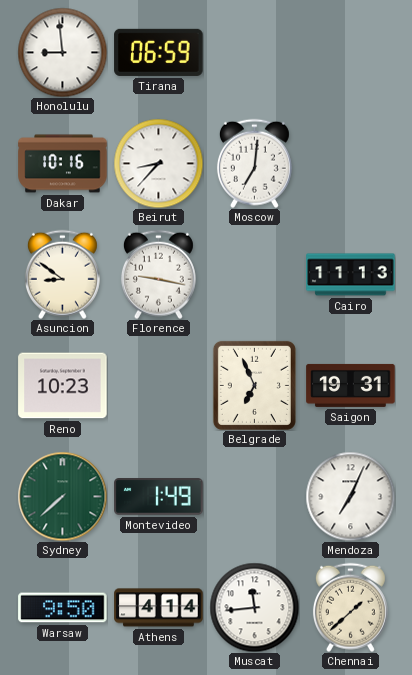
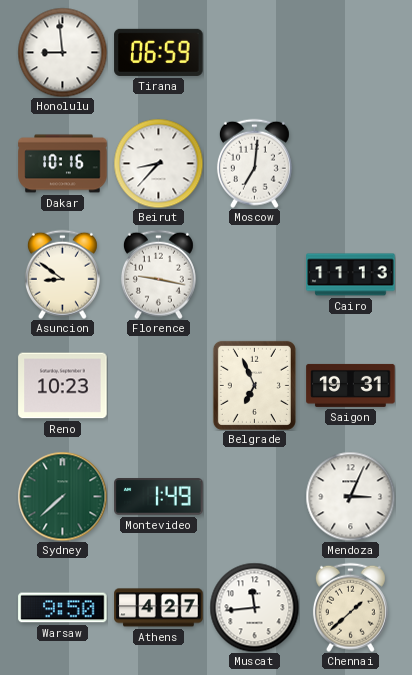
Mendoza: 7:04 -> 3:04
Athens: 4:14 -> 4:27
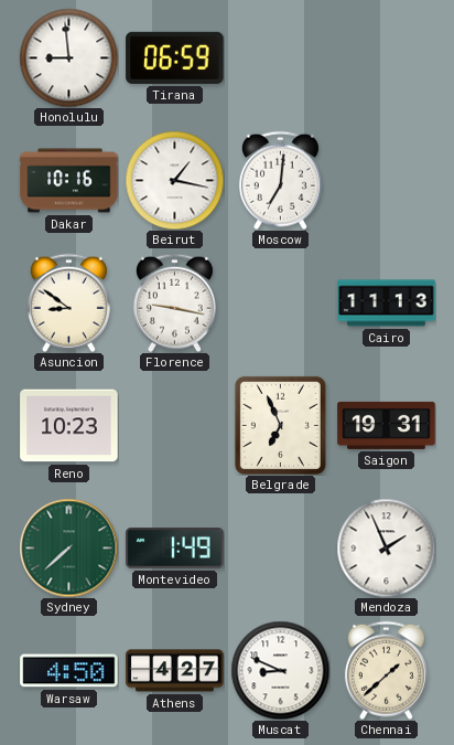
Beirut: 8:37 -> 1:17
Mendoza: 3:04 -> 1:56
Warsaw: 9:50 -> 4:50
Muscat: 11:44 -> 8:49
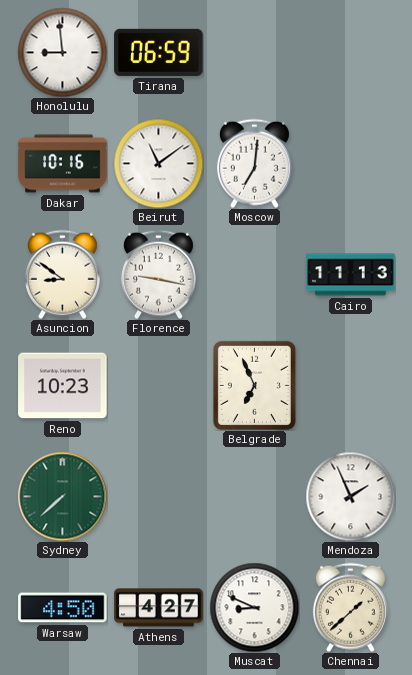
Beirut: 1:17 -> 11:09
Saigon: 19:31 -> none
Montevideo: 1:49 -> none
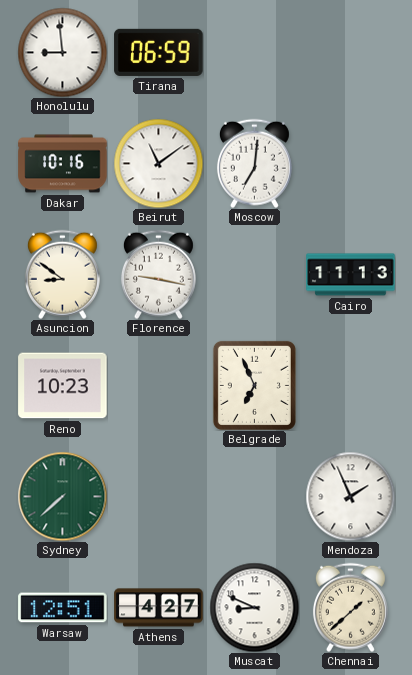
Warsaw: 4:50 -> 12:51
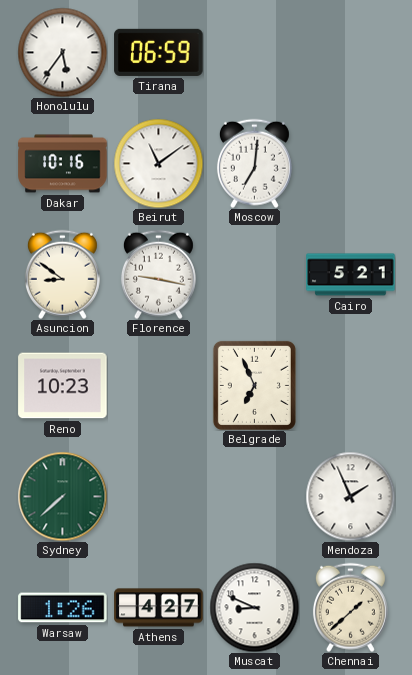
Honolulu: 8:59 -> 5:36
Cairo: 11:13 -> 5:21
Warsaw: 12:51 -> 1:26
